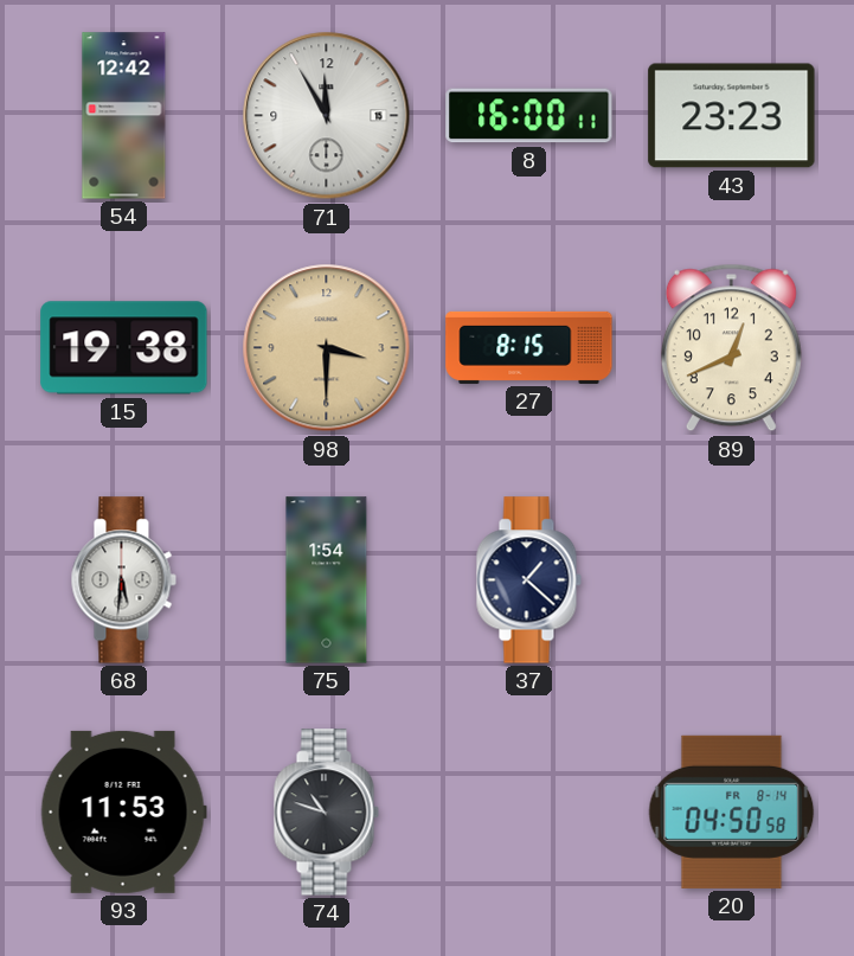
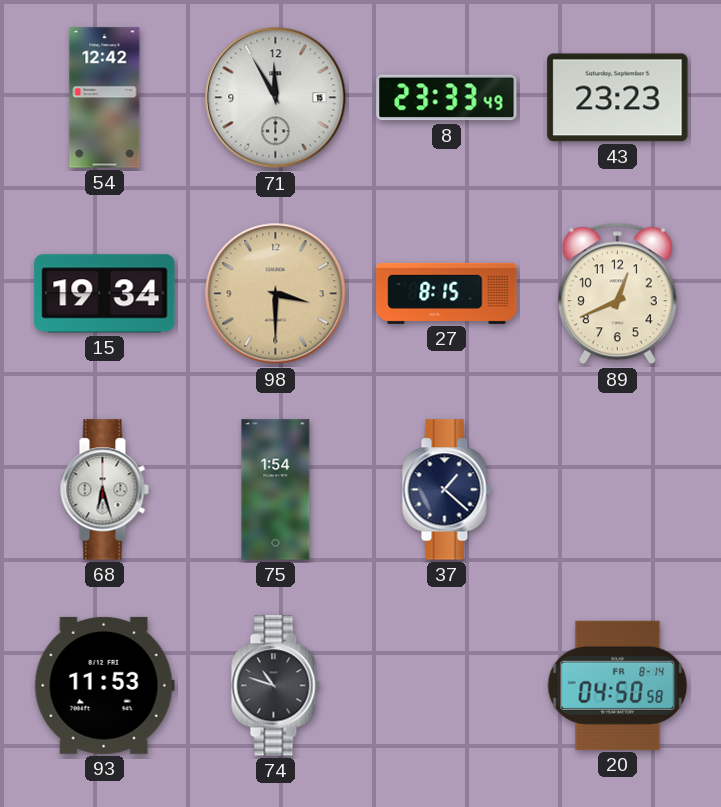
8: 16:00 -> 23:33
15: 19:38 -> 19:34
68: 5:31 -> 6:27
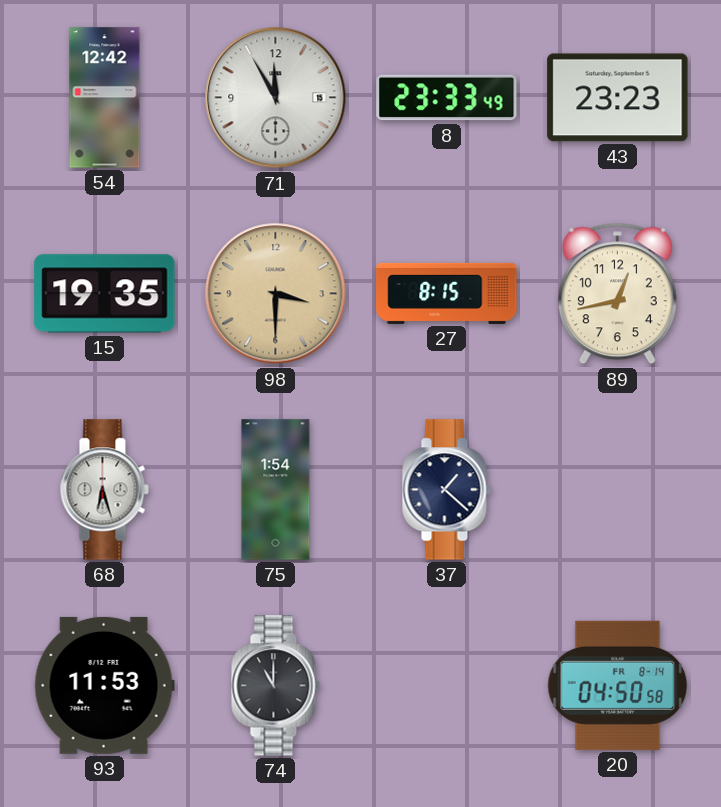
15: 19:34 -> 19:35
89: 12:41 -> 12:43
74: 10:48 -> 11:00
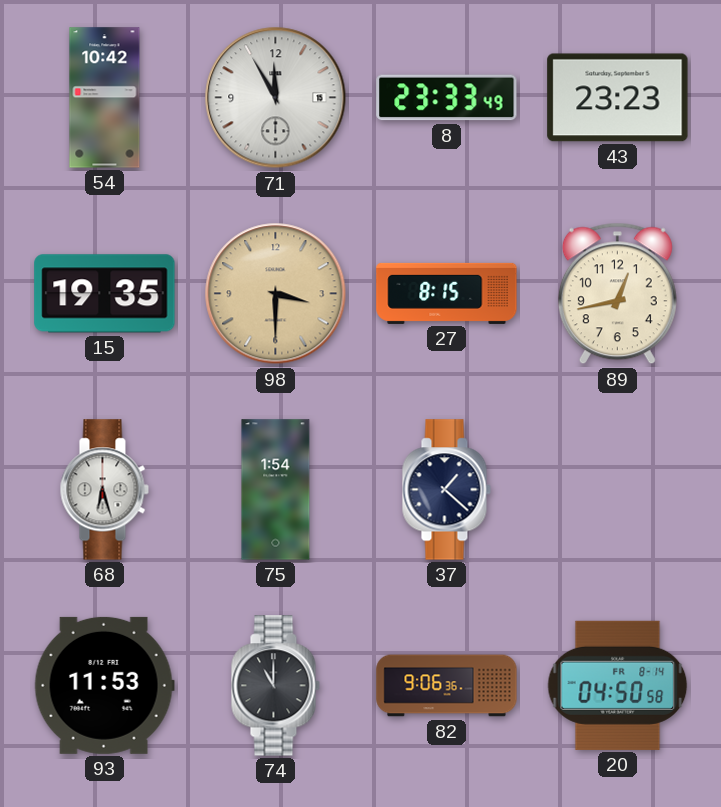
54: 12:42 -> 10:42
82: none -> 9:06
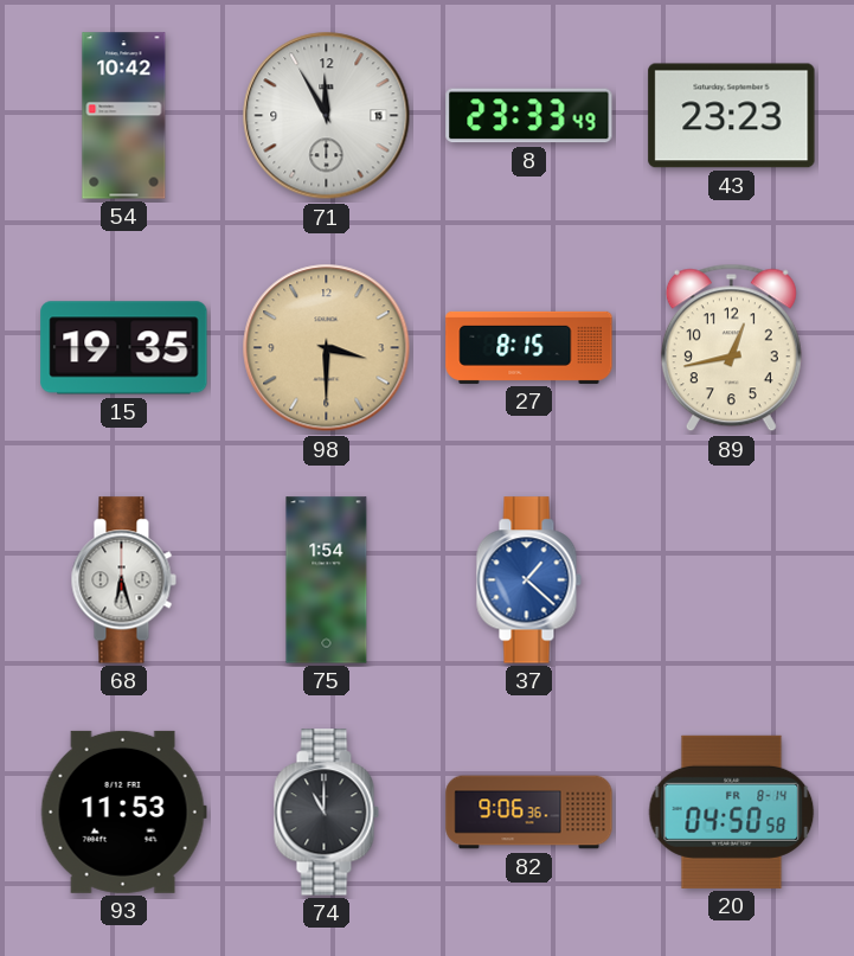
37 dial: navy -> blue
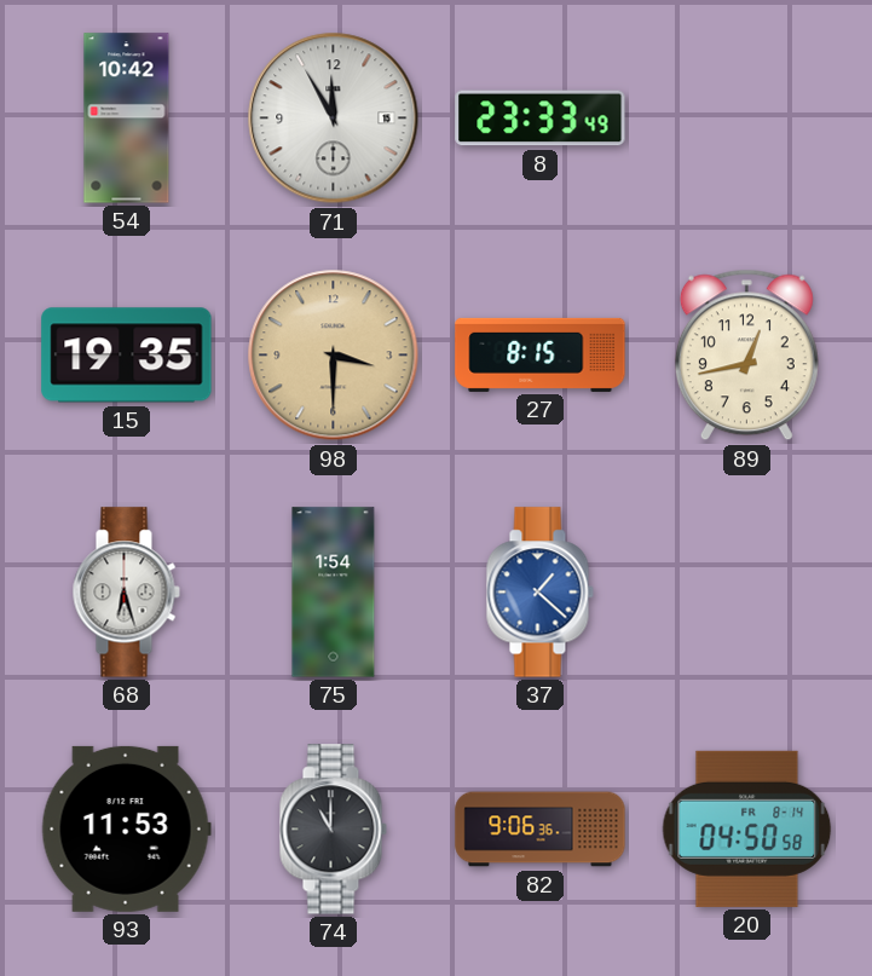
43: 23:23 -> none
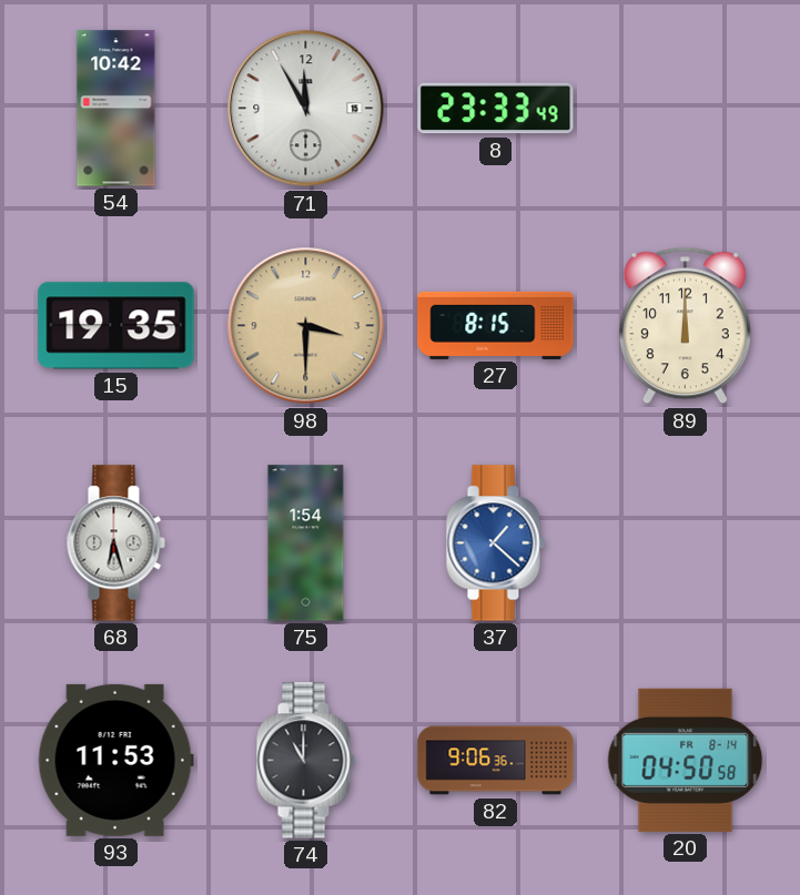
89: 12:43 -> 12:00
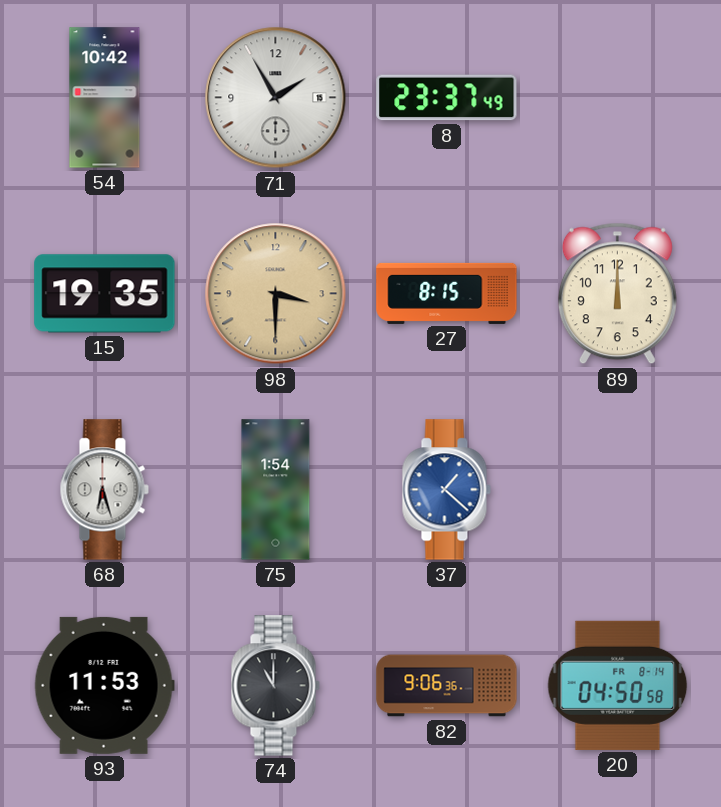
71: 11:55 -> 1:55
8: 23:33 -> 23:37
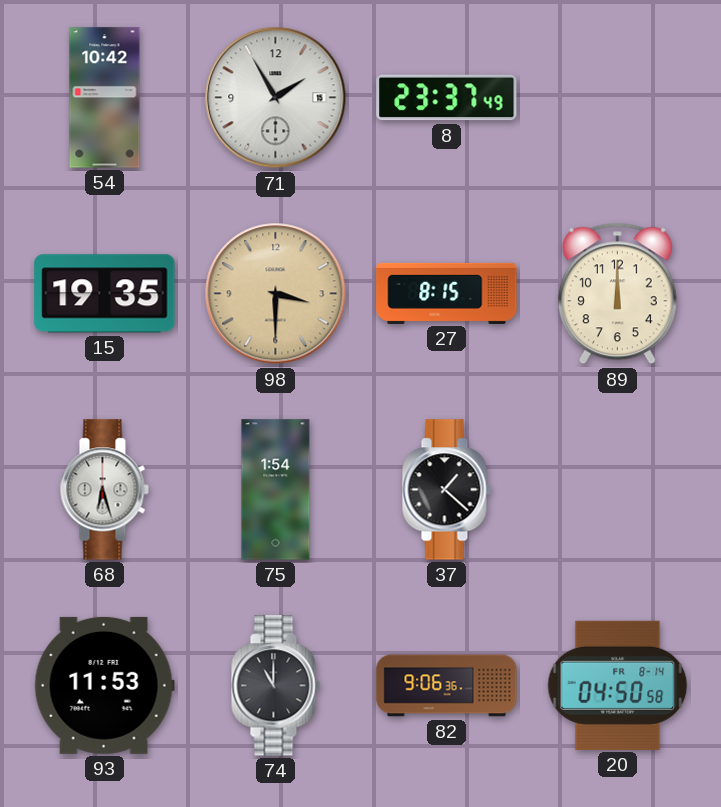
37 dial: blue -> black
